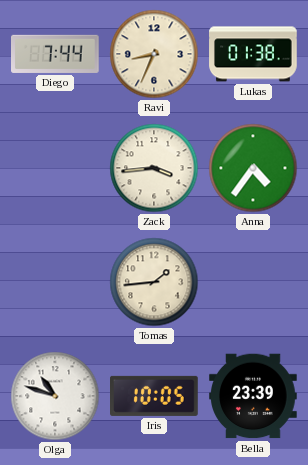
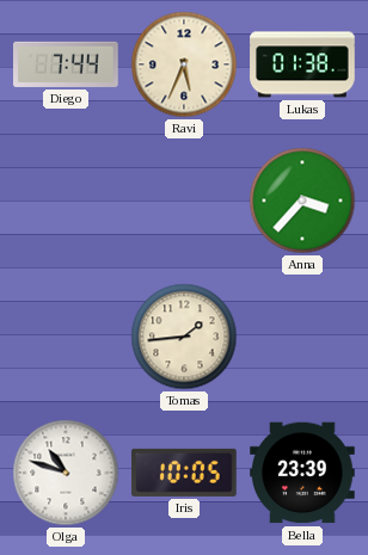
Ravi: 8:34 -> 5:34
Zack: 3:44 -> none
Anna: 4:36 -> 3:37
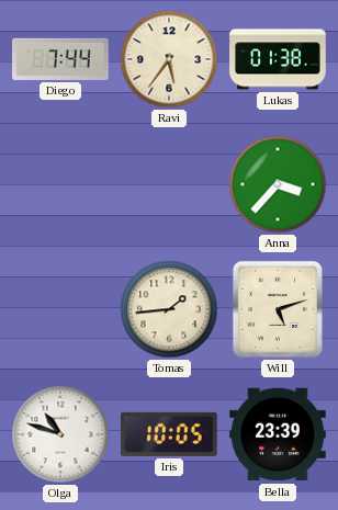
Ravi: 5:34 -> 5:36
Will: none -> 5:12
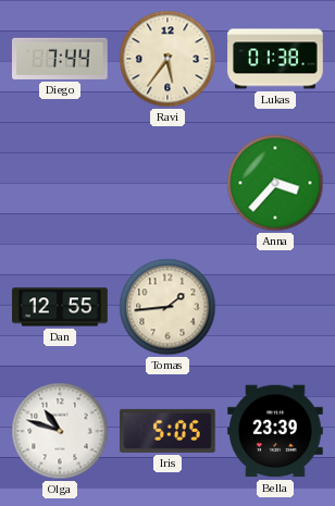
Dan: none -> 12:55
Will: 5:12 -> none
Iris: 10:05 -> 5:05
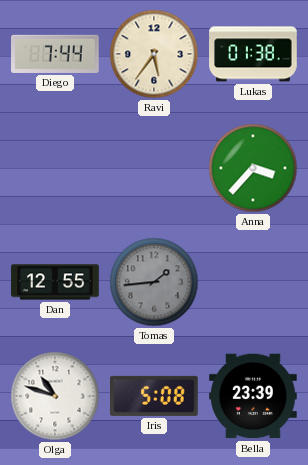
Tomas dial: cream -> grey
Iris: 5:05 -> 5:08
